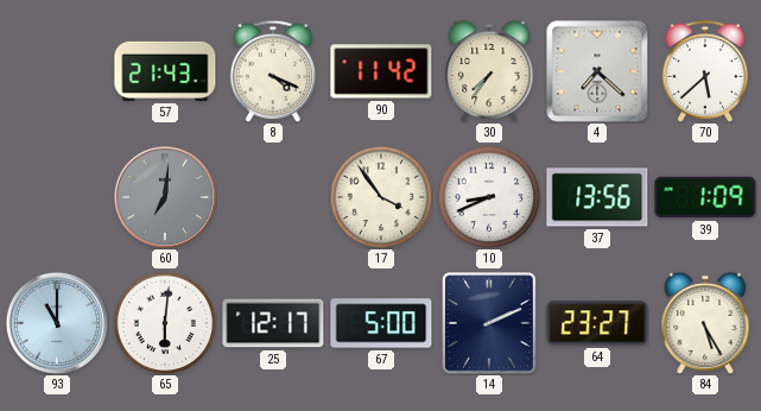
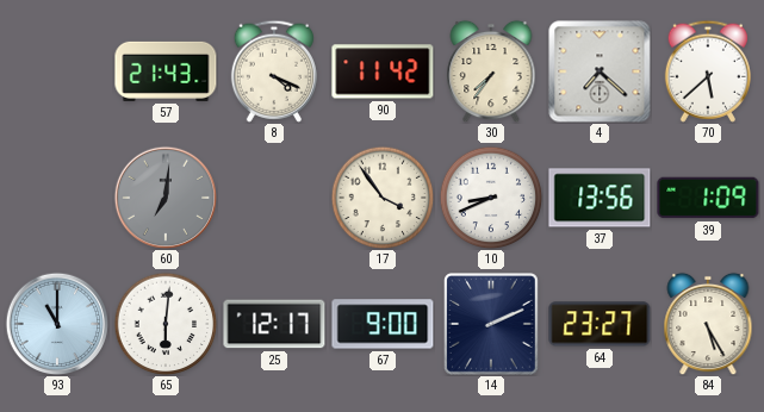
67: 5:00 -> 9:00
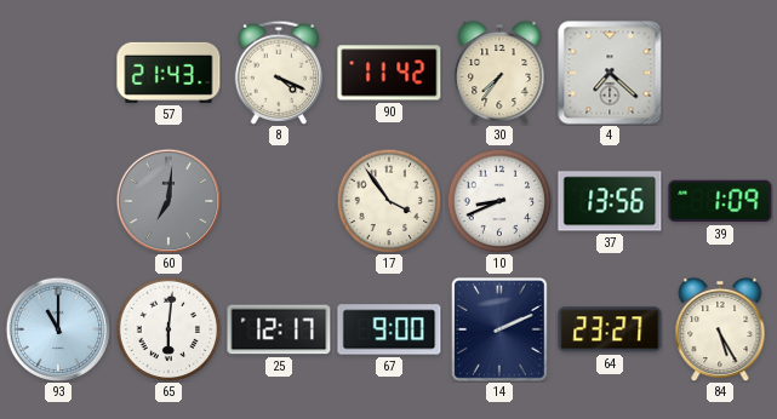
70: 5:38 -> none
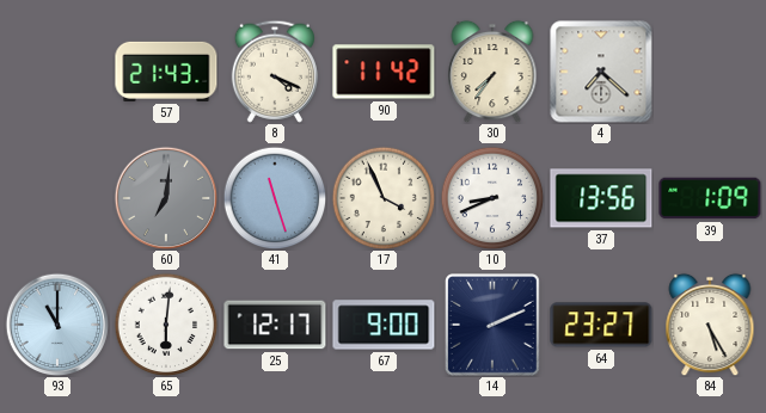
41: none -> 11:27
17: 3:54 -> 3:56
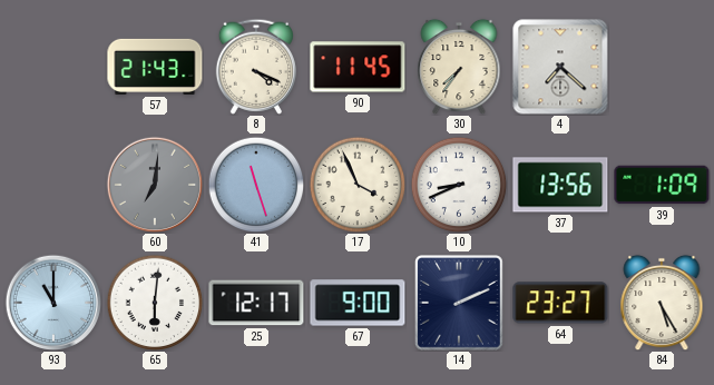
90: 11:42 -> 11:45
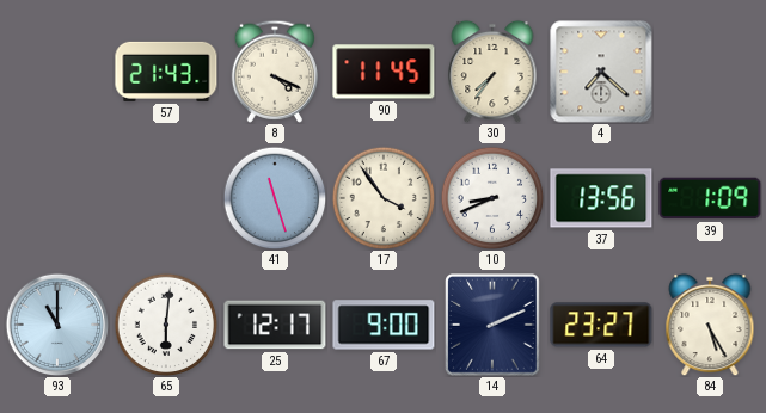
60: 7:01 -> none
17: 3:56 -> 3:54
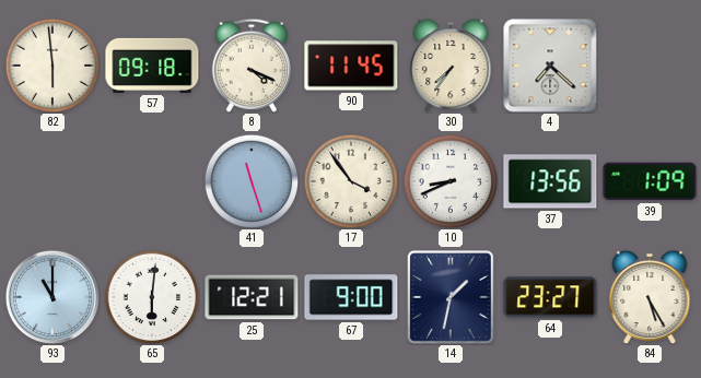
82: none -> 5:59
57: 21:43 -> 09:18
25: 12:17 -> 12:21
14: 2:11 -> 1:32
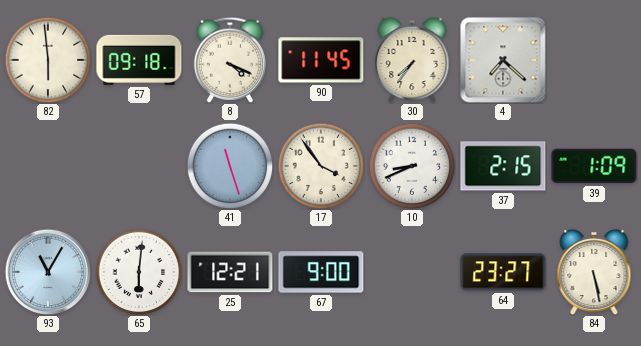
37: 13:56 -> 2:15
93: 11:00 -> 11:05
14: 1:32 -> none
84: 5:25 -> 5:28
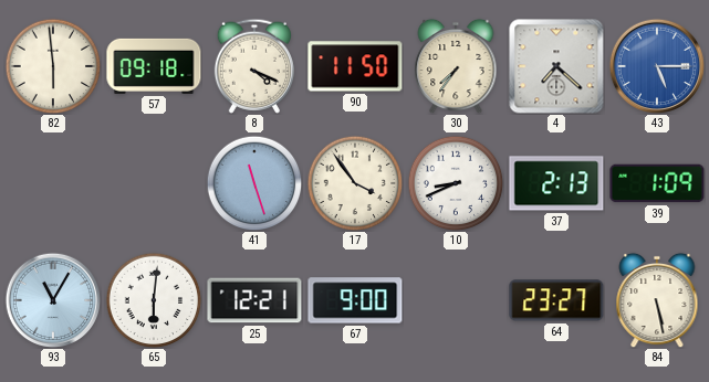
90: 11:45 -> 11:50
43: none -> 5:15
37: 2:15 -> 2:13
